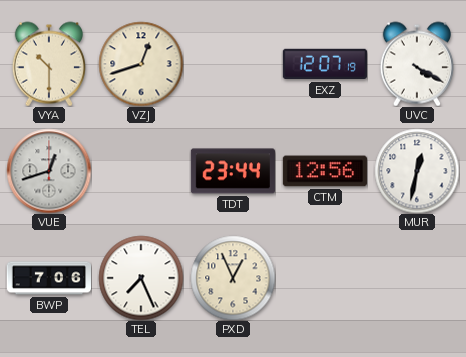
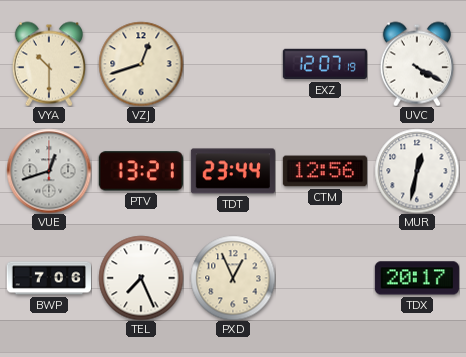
PTV: none -> 13:21
TDX: none -> 20:17
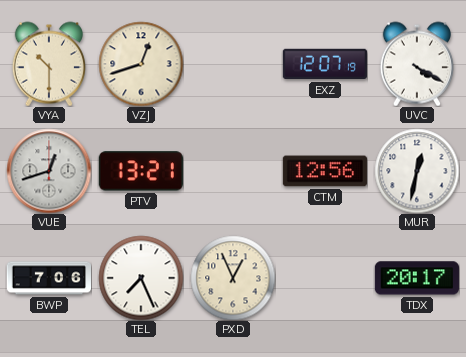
TDT: 23:44 -> none
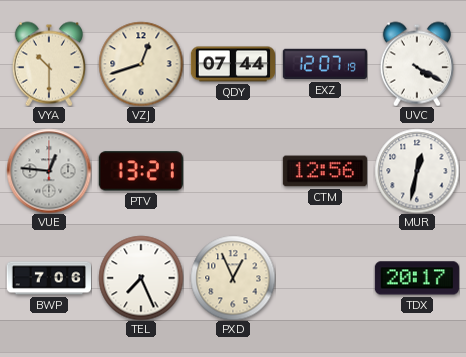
QDY: none -> 07:44
VUE: 12:42 -> 12:46
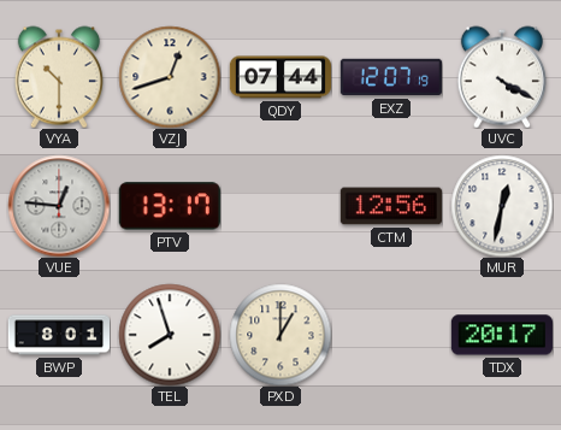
PTV: 13:21 -> 13:17
BWP: 7:06 -> 8:01
TEL: 7:26 -> 7:57
PXD: 12:56 -> 1:00
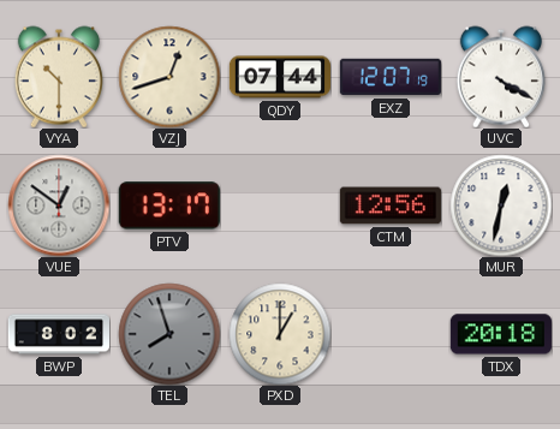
VUE: 12:46 -> 12:51
BWP: 8:01 -> 8:02
TEL dial: white -> grey
TDX: 20:17 -> 20:18
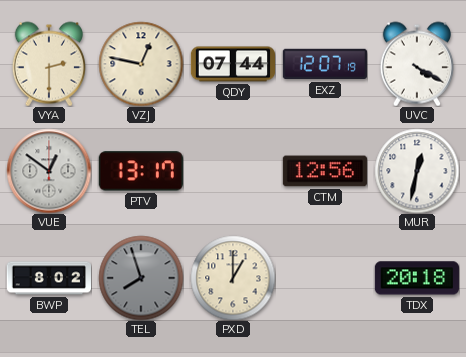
VYA: 10:30 -> 2:30
VZJ: 12:42 -> 12:47
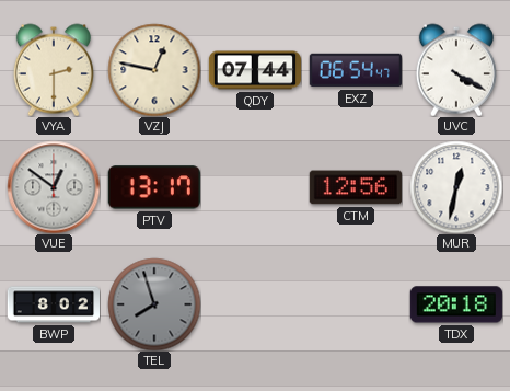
EXZ: 12:07 -> 06:54
PXD: 1:00 -> none
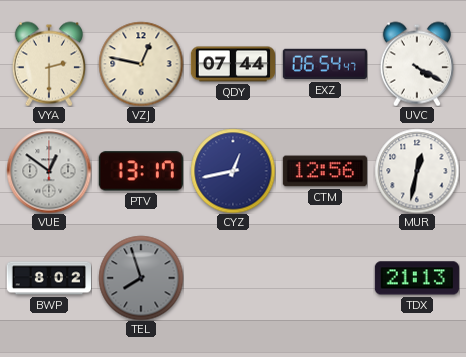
CYZ: none -> 12:43
TDX: 20:18 -> 21:13
